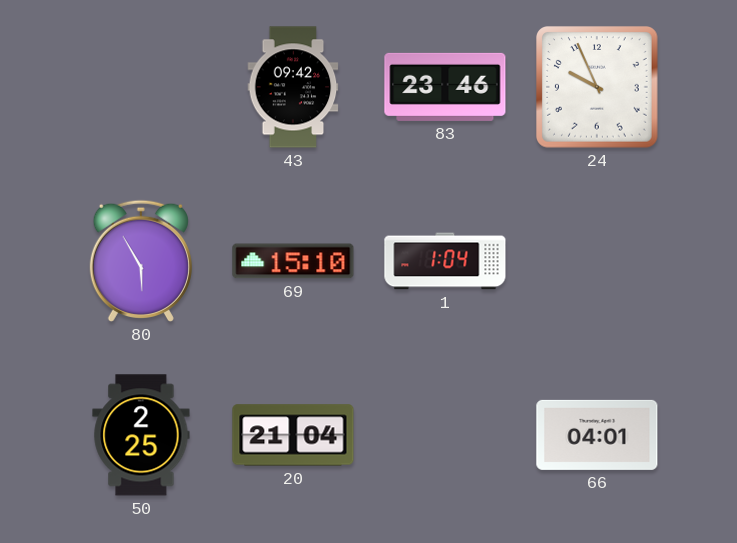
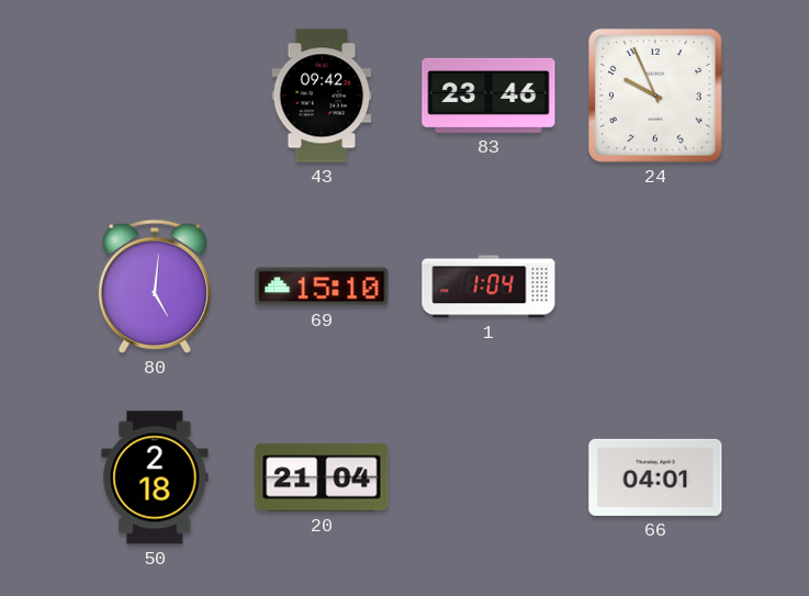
80: 5:55 -> 5:01
50: 2:25 -> 2:18
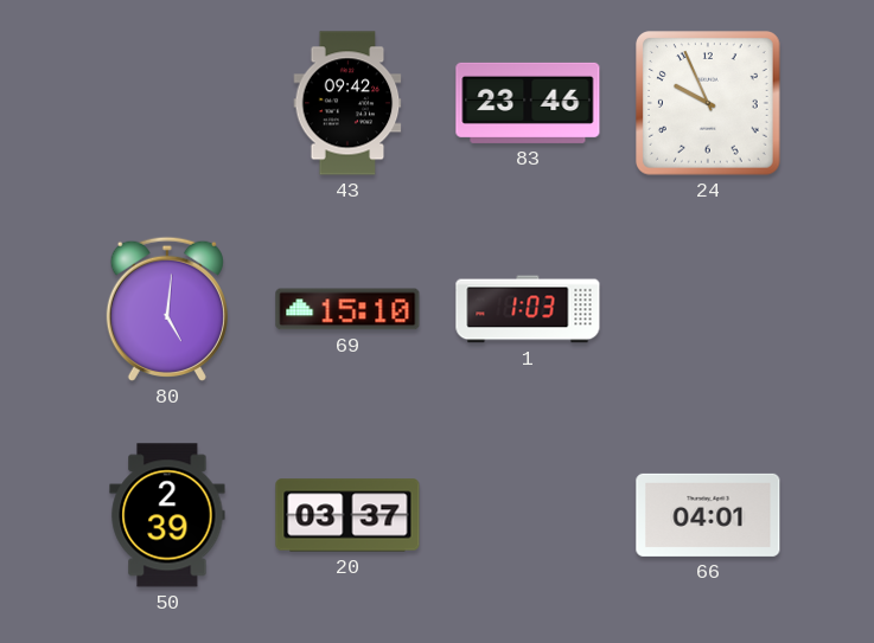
1: 1:04 -> 1:03
50: 2:18 -> 2:39
20: 21:04 -> 03:37
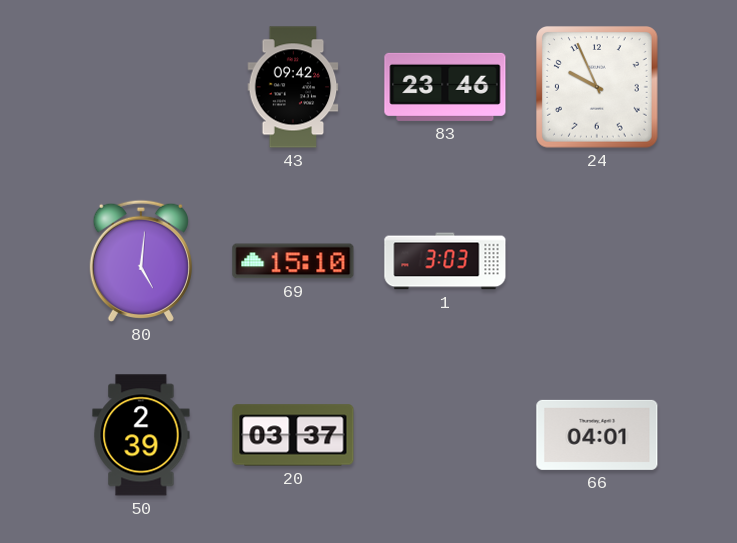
1: 1:03 -> 3:03
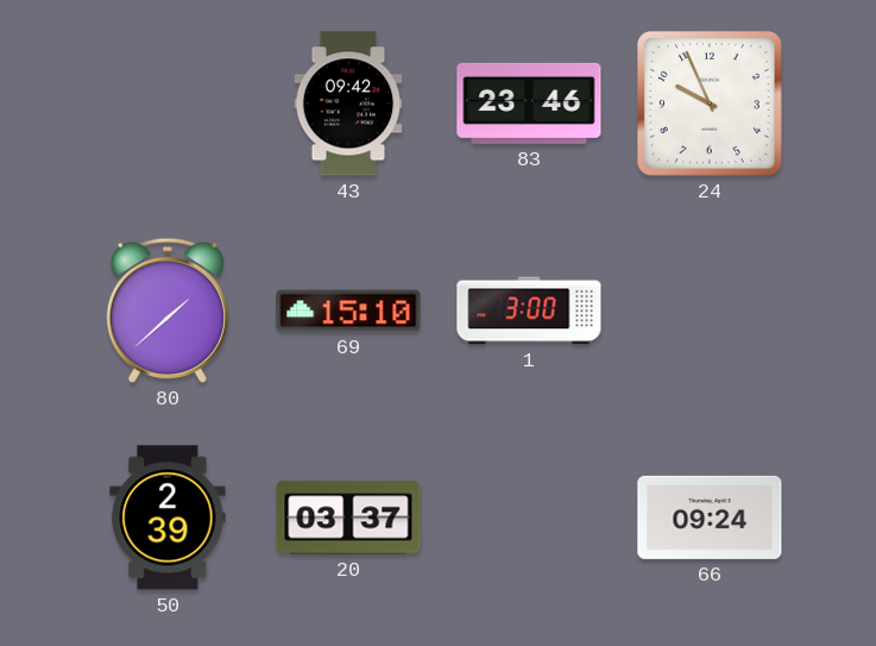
80: 5:01 -> 1:38
1: 3:03 -> 3:00
66: 04:01 -> 09:24
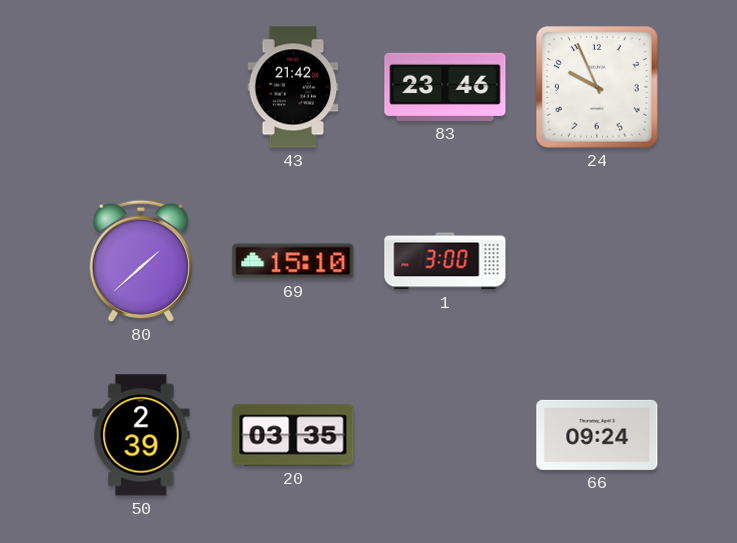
43: 09:42 -> 21:42
20: 03:37 -> 03:35
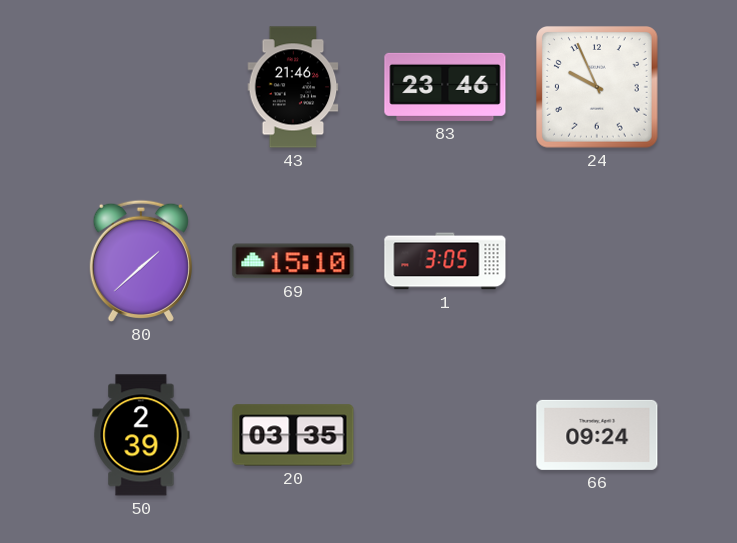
43: 21:42 -> 21:46
1: 3:00 -> 3:05
